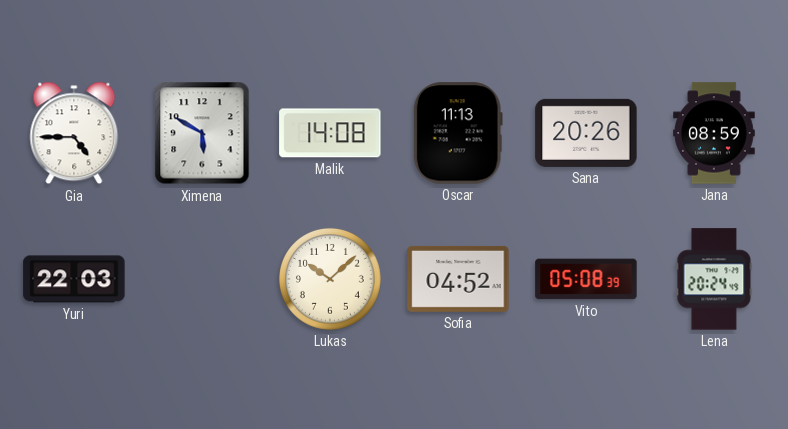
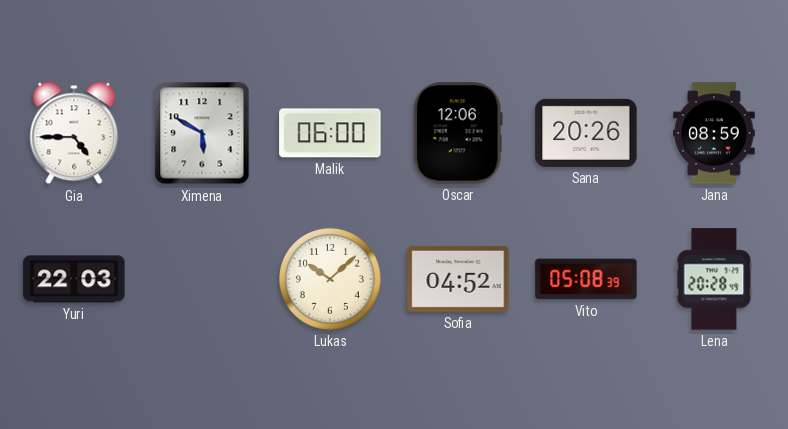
Malik: 14:08 -> 06:00
Oscar: 11:13 -> 12:06
Lena: 20:24 -> 20:28
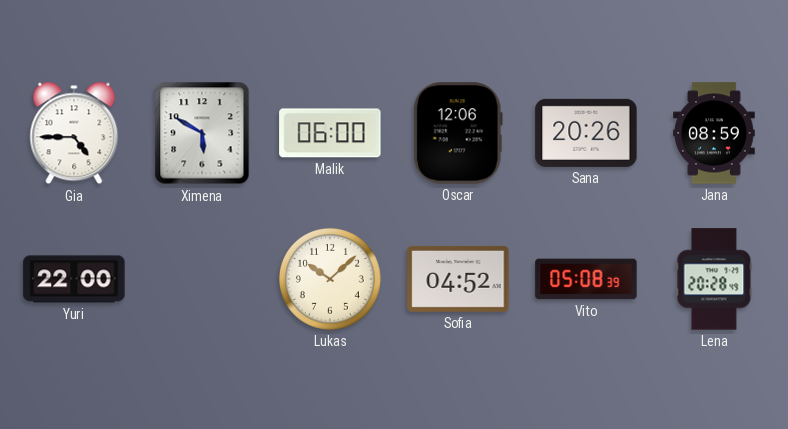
Yuri: 22:03 -> 22:00
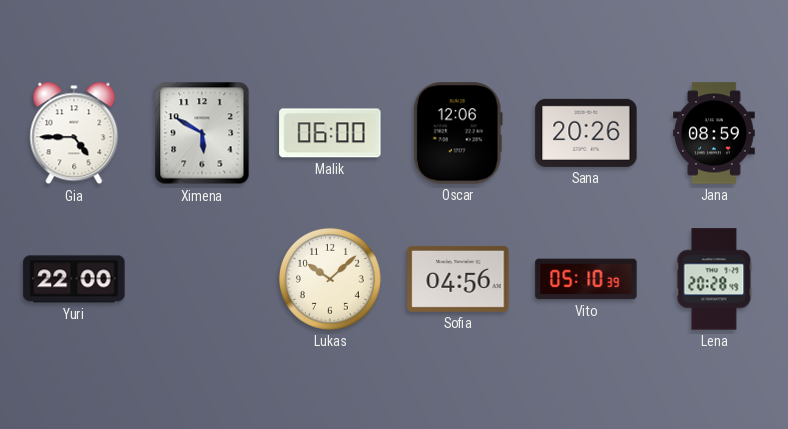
Sofia: 04:52 -> 04:56
Vito: 05:08 -> 05:10
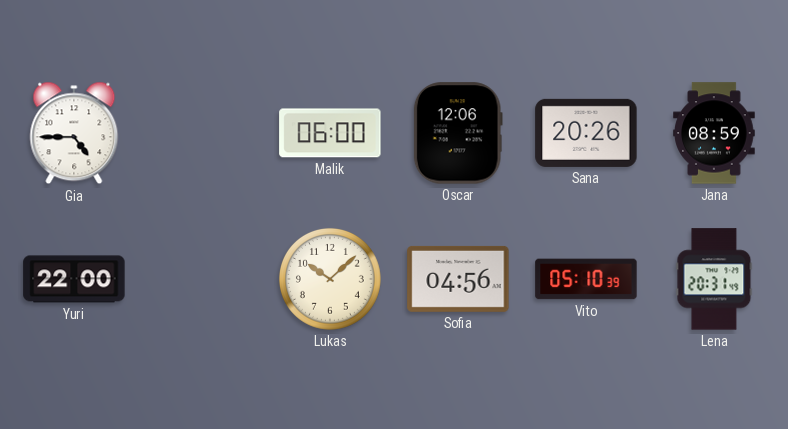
Ximena: 5:50 -> none
Lena: 20:28 -> 20:31
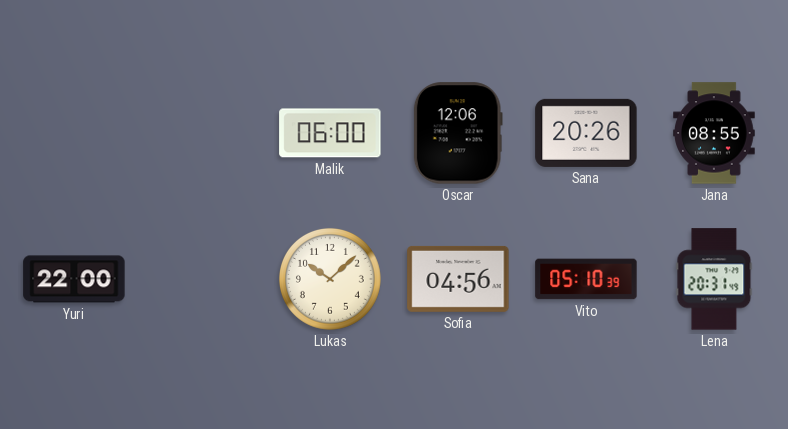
Gia: 4:45 -> none
Jana: 08:59 -> 08:55
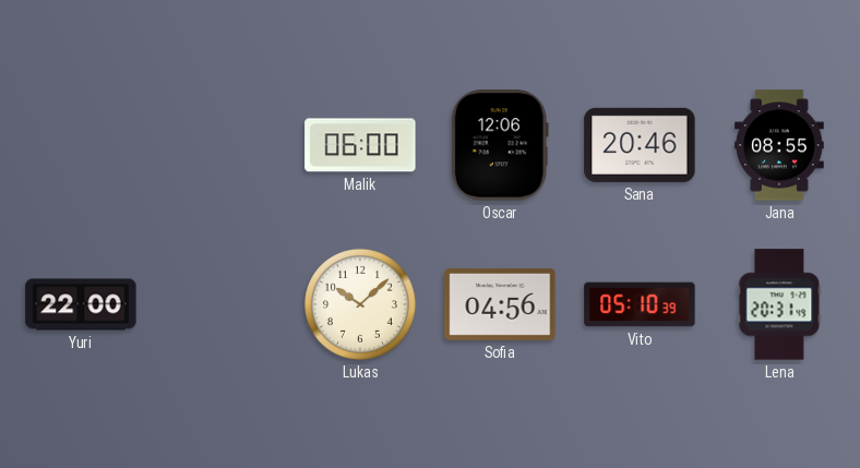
Sana: 20:26 -> 20:46
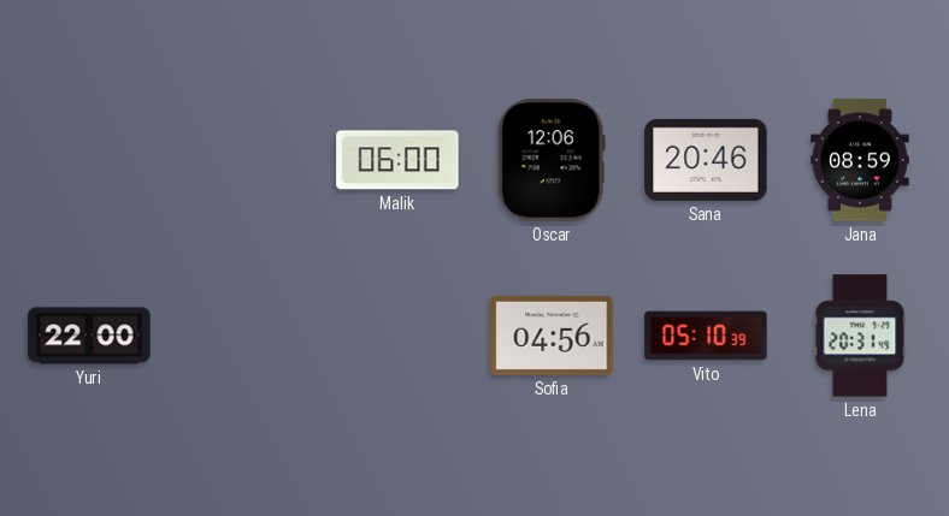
Jana: 08:55 -> 08:59
Lukas: 10:08 -> none
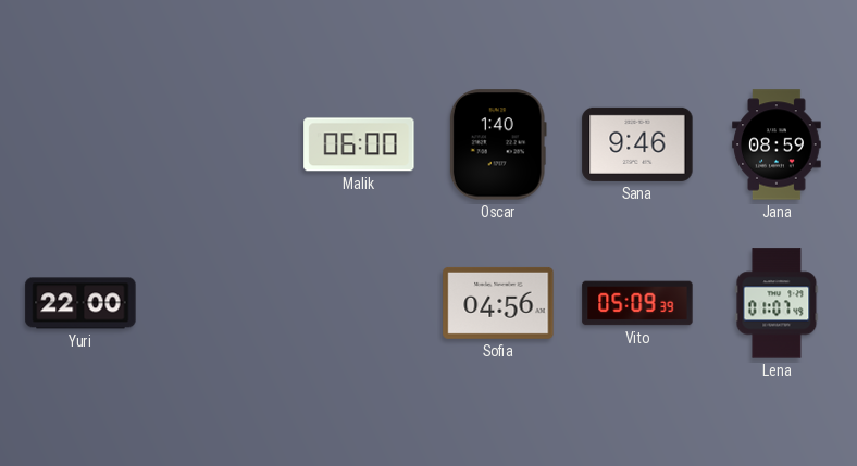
Oscar: 12:06 -> 1:40
Sana: 20:46 -> 9:46
Vito: 05:10 -> 05:09
Lena: 20:31 -> 01:07
